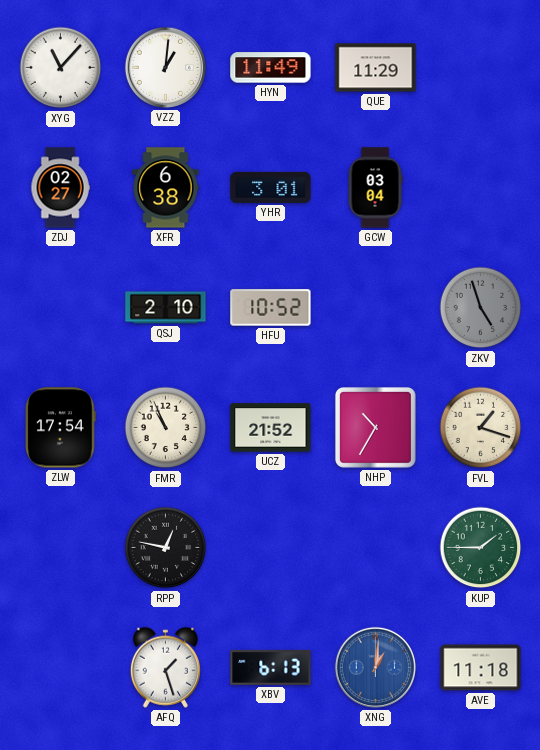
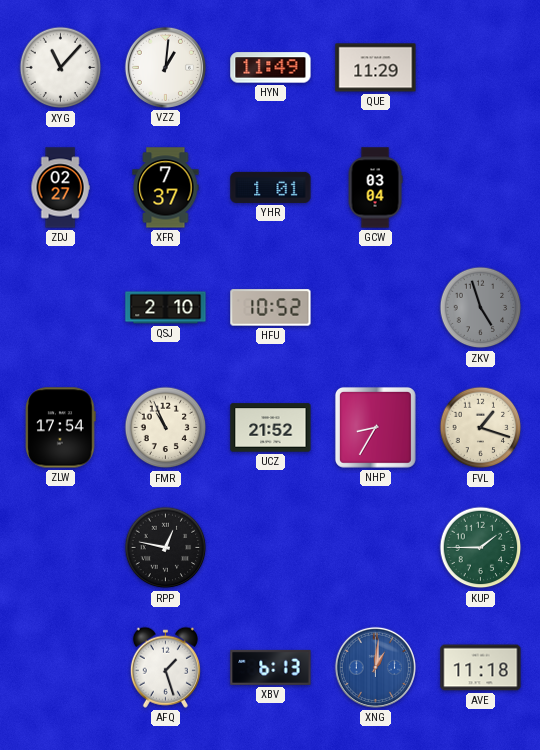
XFR: 6:38 -> 7:37
YHR: 3:01 -> 1:01
NHP: 10:35 -> 8:35
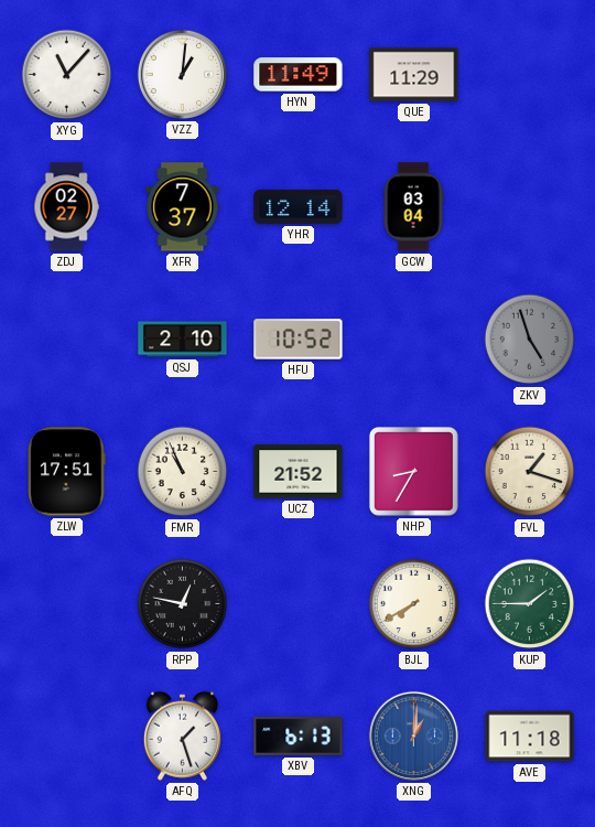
YHR: 1:01 -> 12:14
ZLW: 17:54 -> 17:51
BJL: none -> 7:40
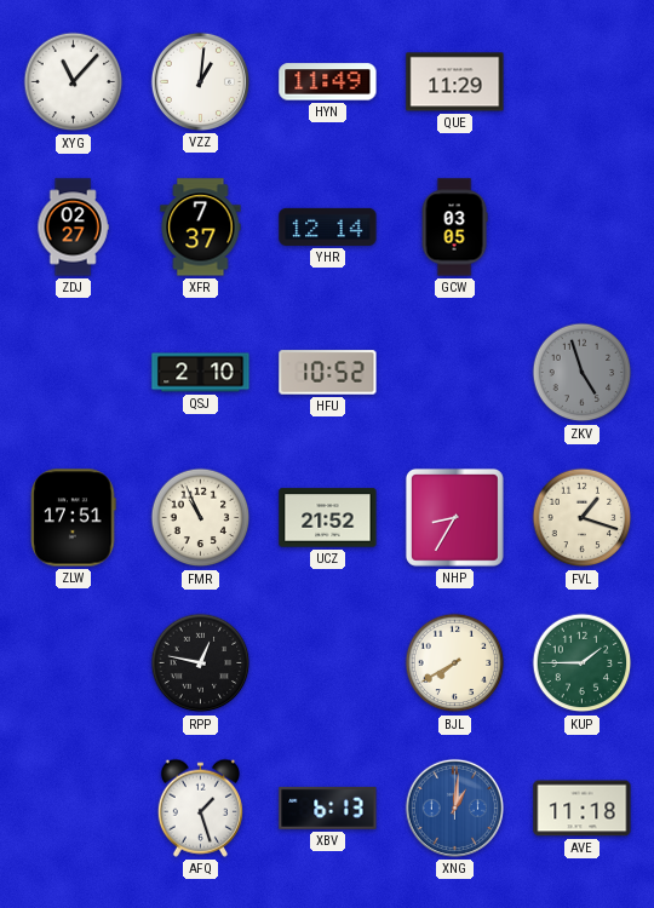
GCW: 03:04 -> 03:05
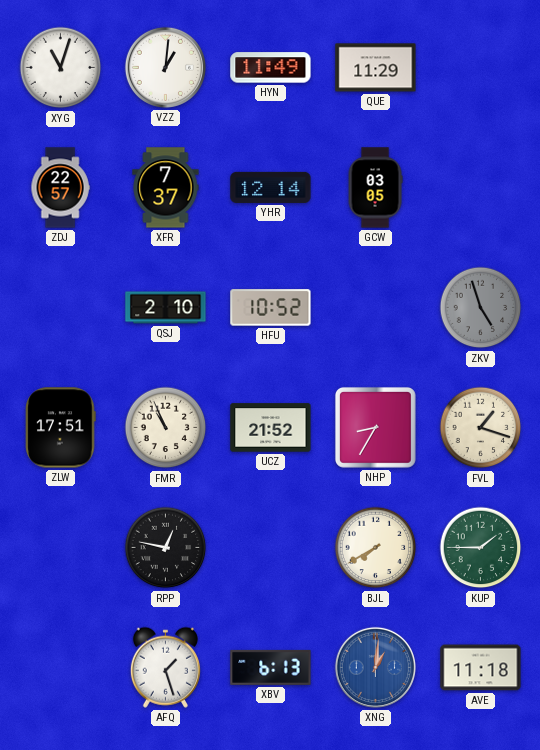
XYG: 11:07 -> 11:03
ZDJ: 02:27 -> 22:57
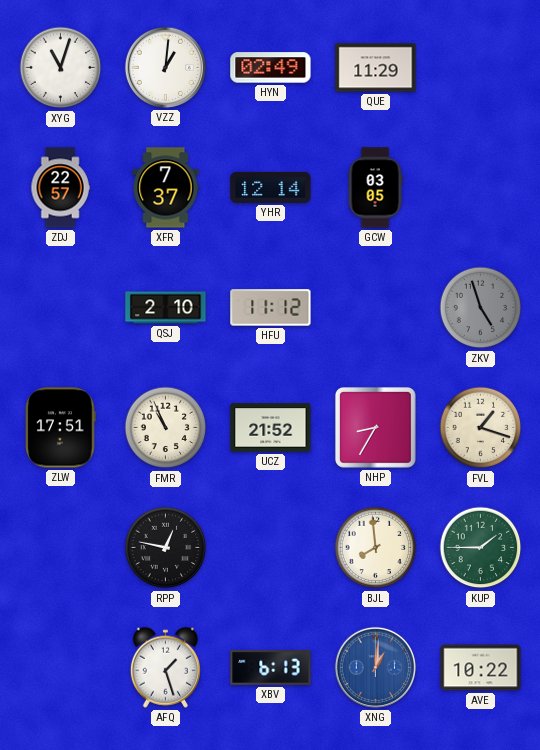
HYN: 11:49 -> 02:49
HFU: 10:52 -> 11:12
BJL: 7:40 -> 7:59
AVE: 11:18 -> 10:22
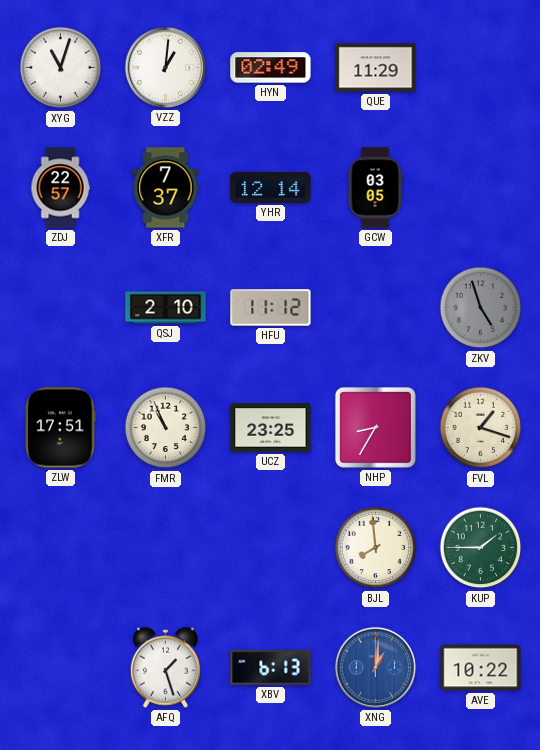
UCZ: 21:52 -> 23:25
RPP: 12:47 -> none
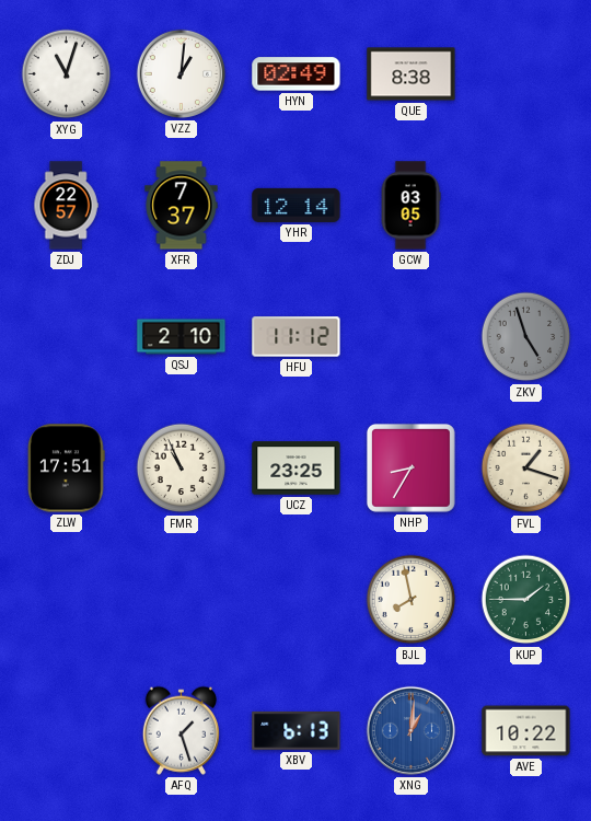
QUE: 11:29 -> 8:38
BJL: 7:59 -> 7:58
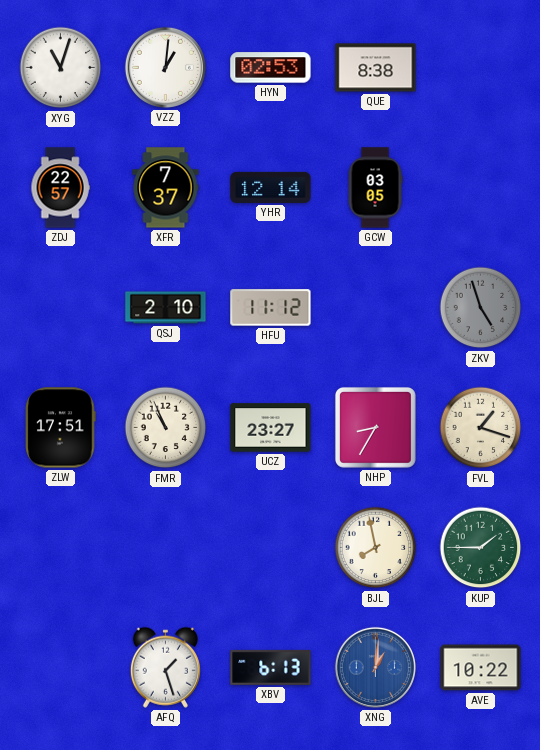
HYN: 02:49 -> 02:53
UCZ: 23:25 -> 23:27
